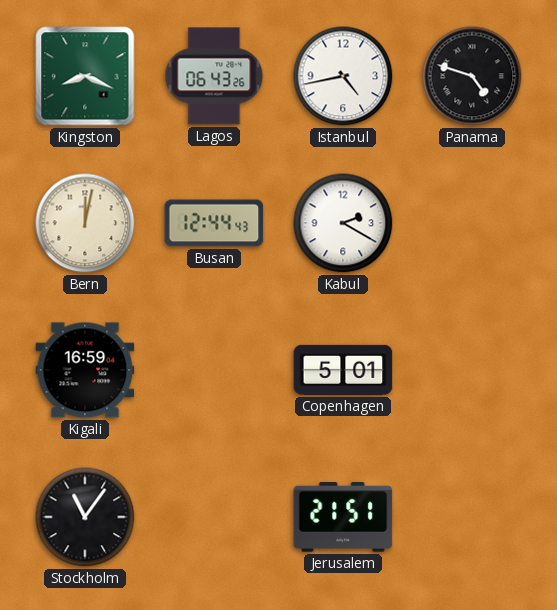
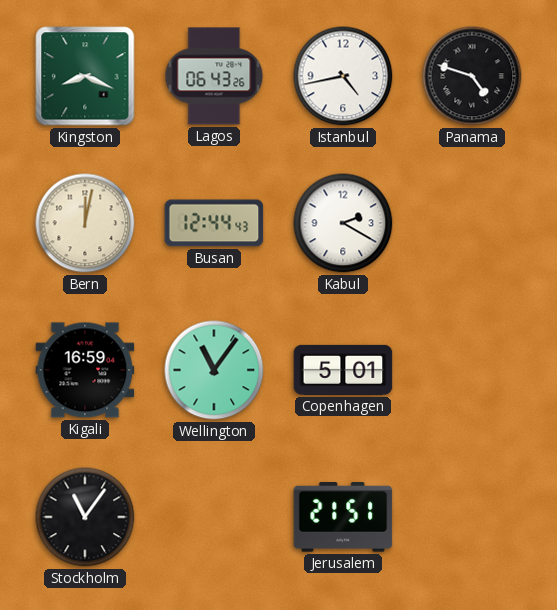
Wellington: none -> 11:06
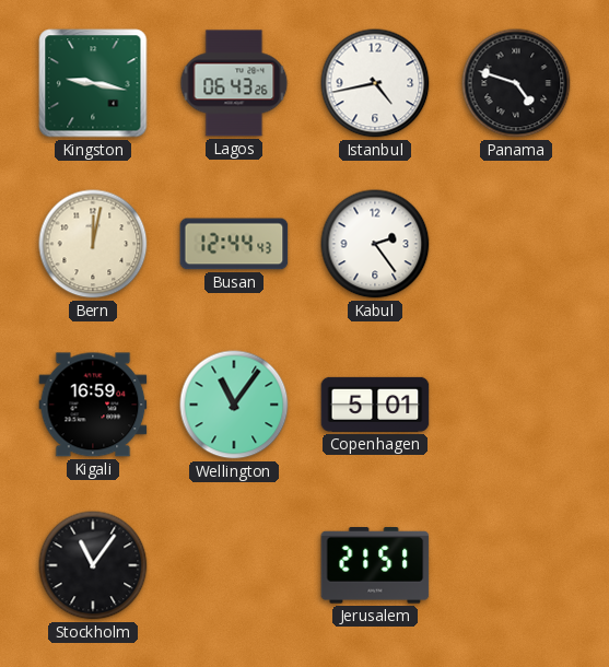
Kingston: 8:19 -> 9:17
Kabul: 2:20 -> 2:24
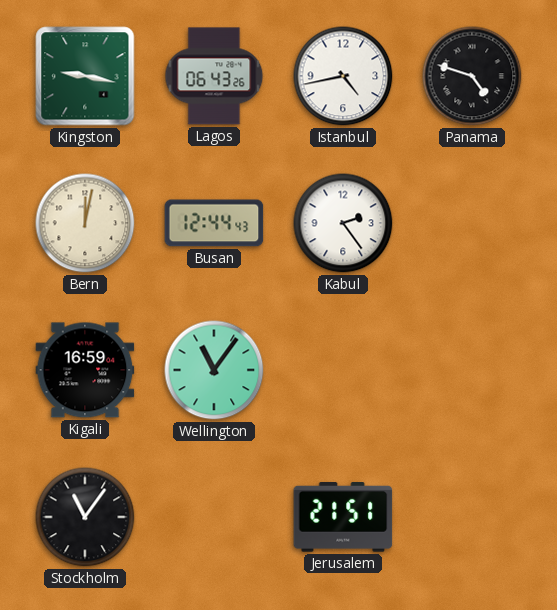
Copenhagen: 5:01 -> none
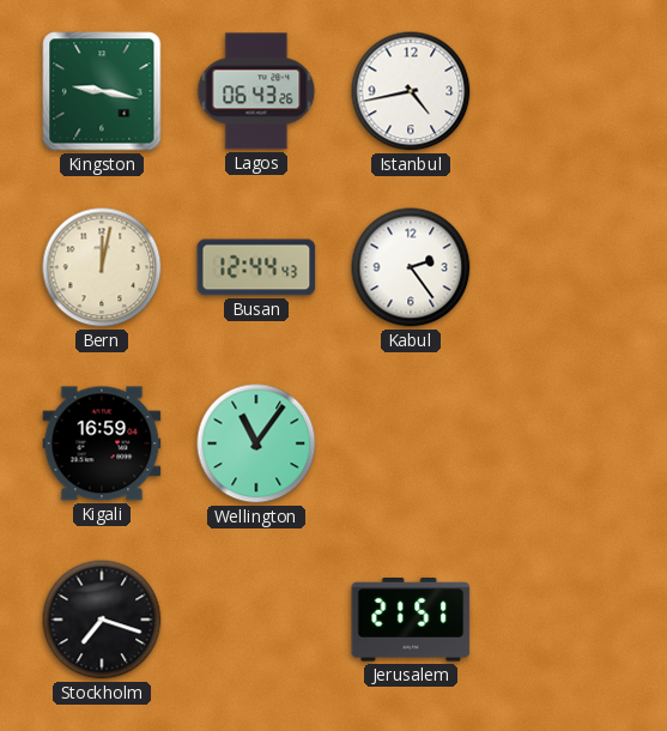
Panama: 4:48 -> none
Stockholm: 11:06 -> 7:18
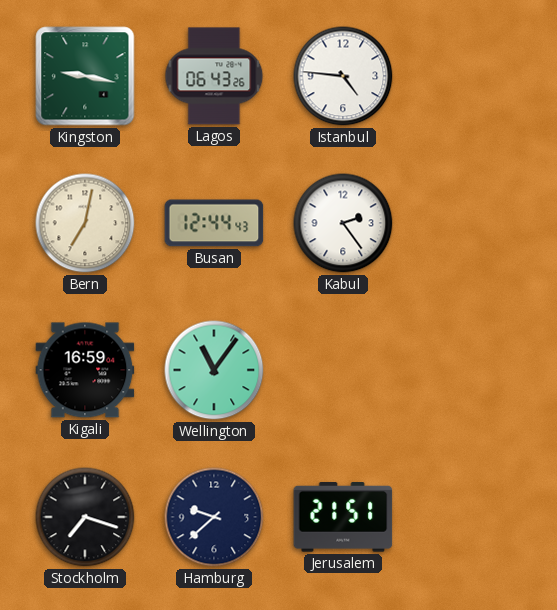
Istanbul: 4:43 -> 4:46
Bern: 12:02 -> 7:02
Hamburg: none -> 9:38
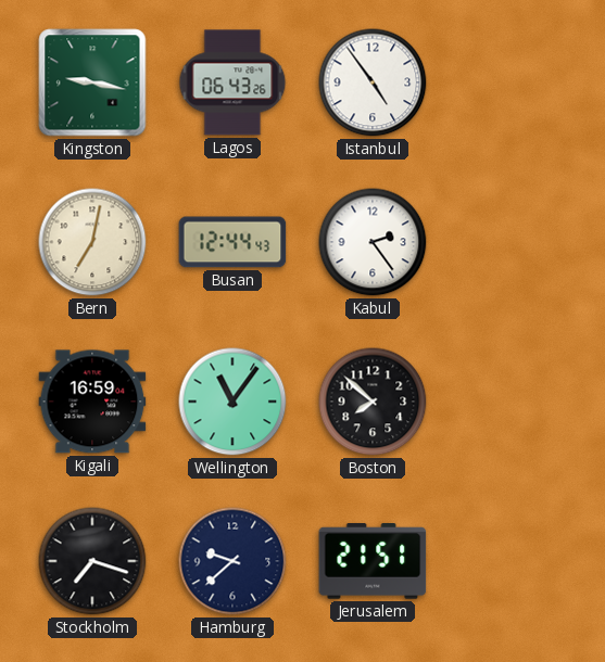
Istanbul: 4:46 -> 4:54
Boston: none -> 7:52
